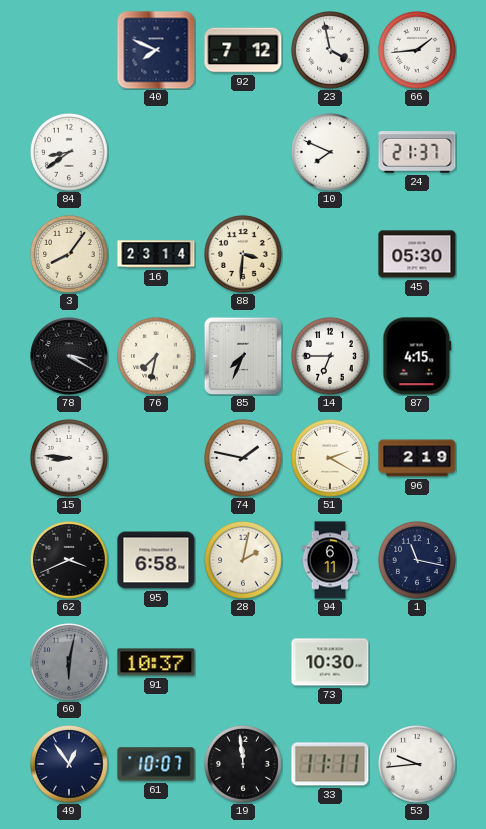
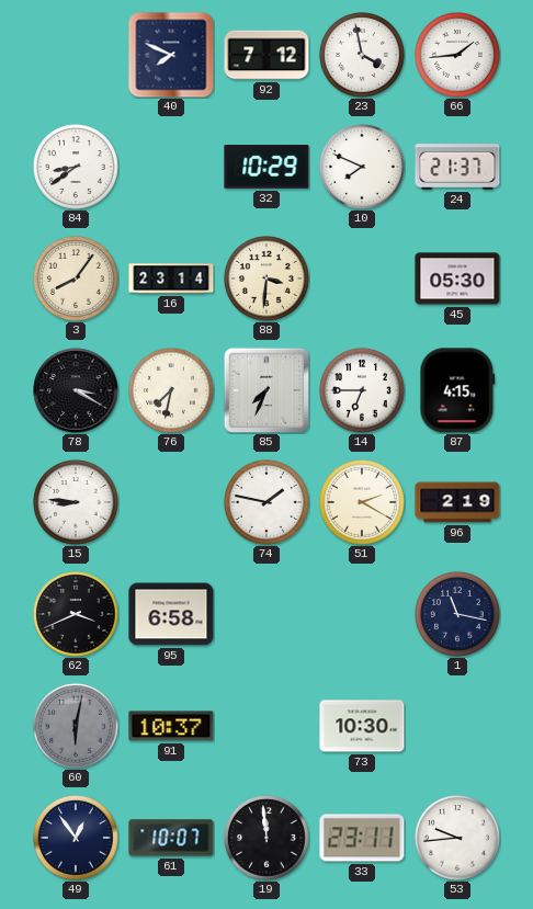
32: none -> 10:29
28: 2:02 -> none
94: 6:11 -> none
33: 11:11 -> 23:11
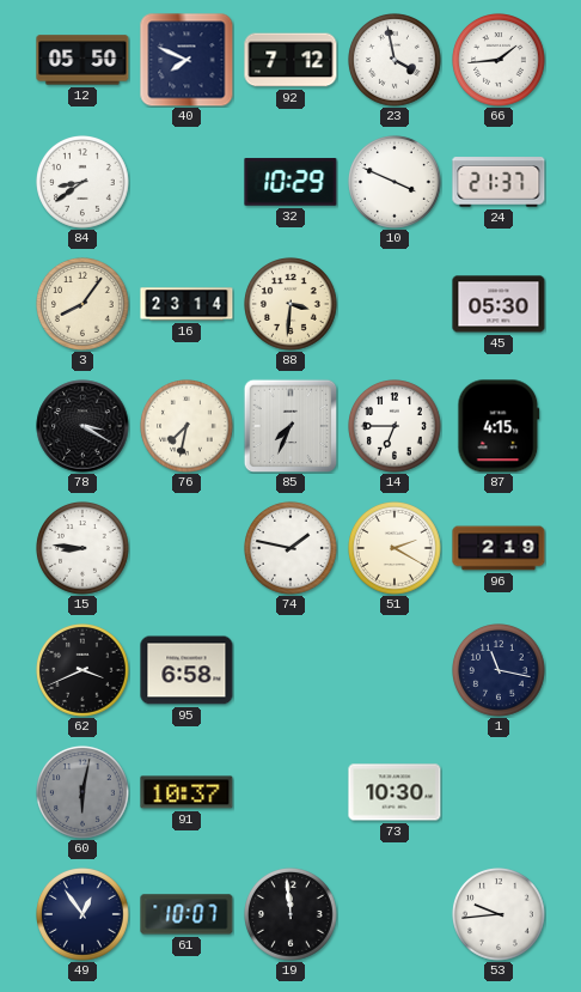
12: none -> 05:50
10: 7:49 -> 3:49
33: 23:11 -> none
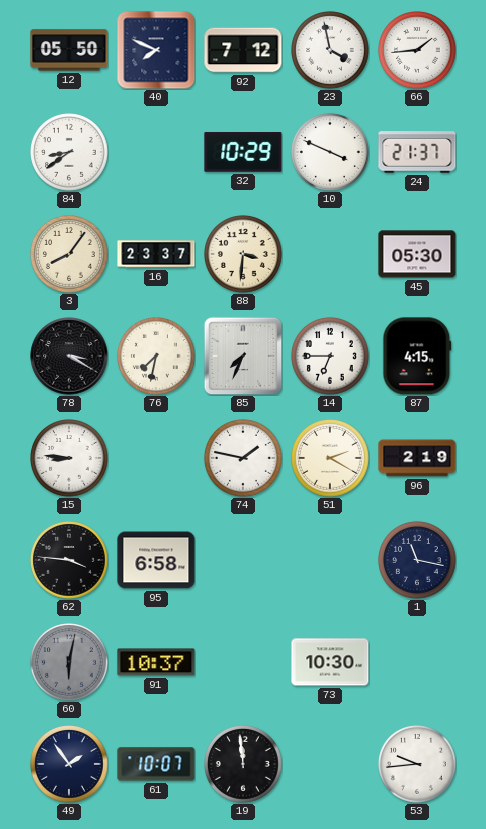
16: 23:14 -> 23:37
62: 3:41 -> 3:46
49: 12:54 -> 1:54
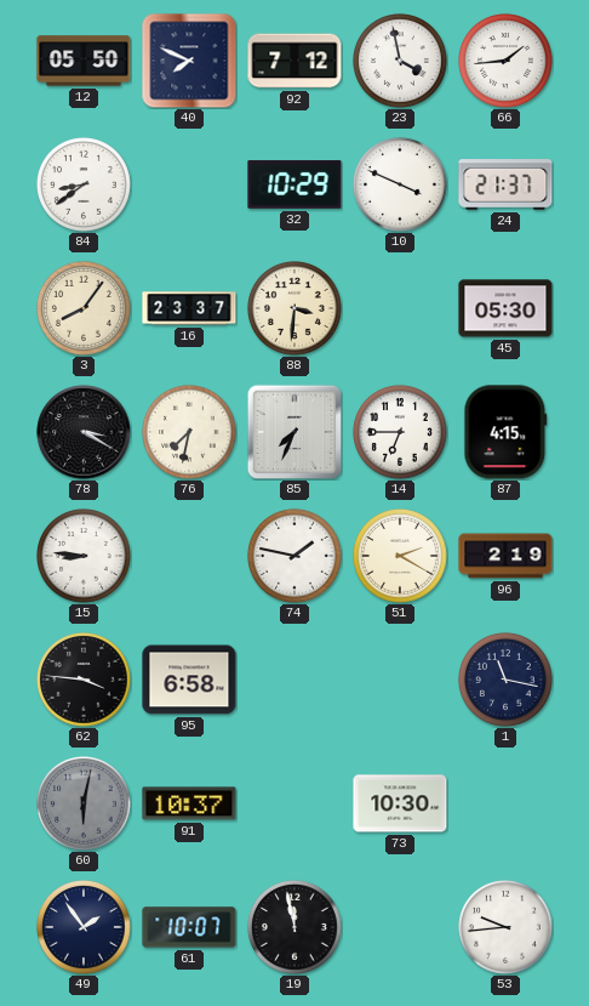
19: 11:59 -> 11:58
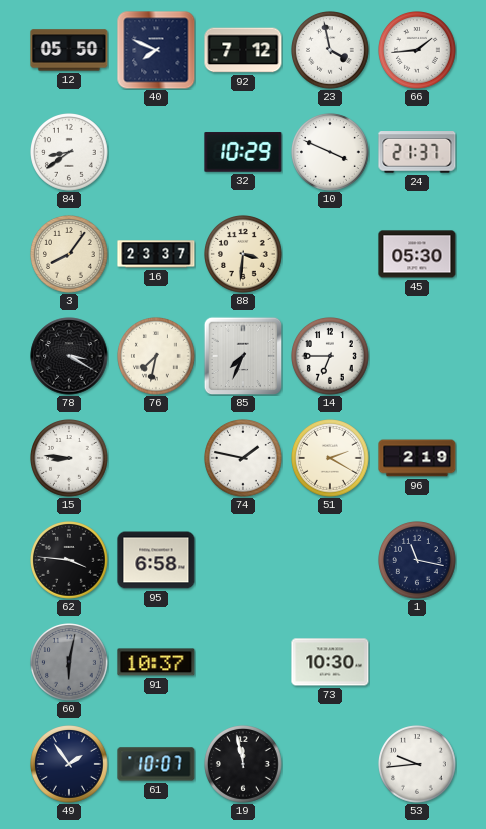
87: 4:15 -> none
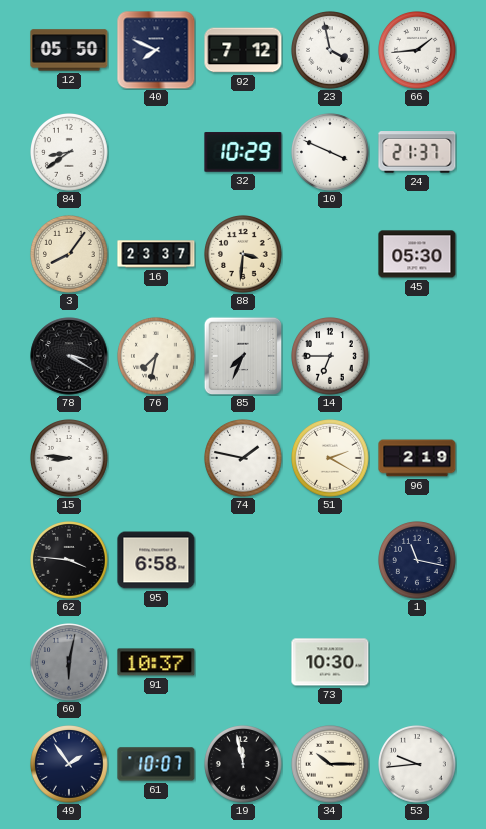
34: none -> 10:15
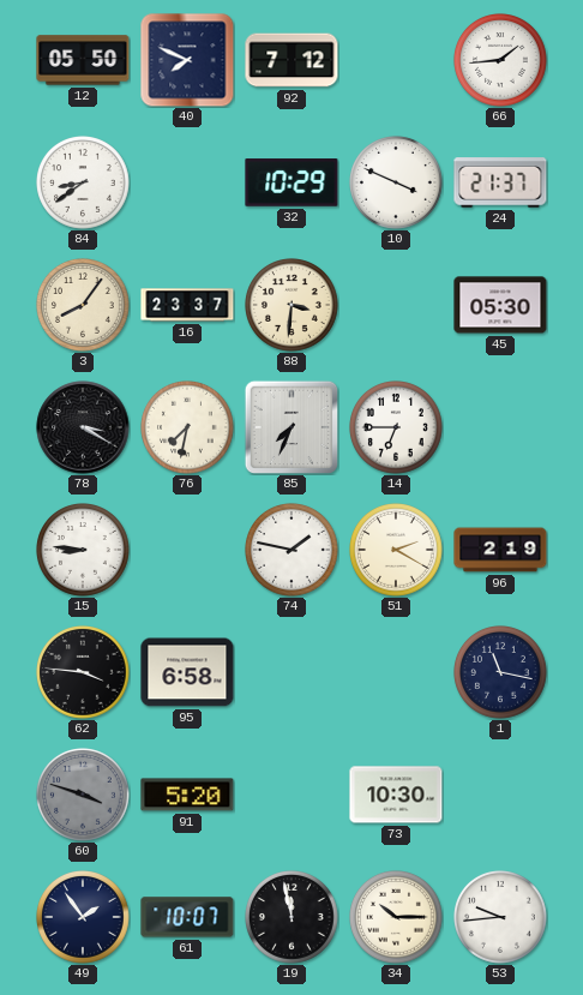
23: 3:58 -> none
60: 6:02 -> 3:48
91: 10:37 -> 5:20
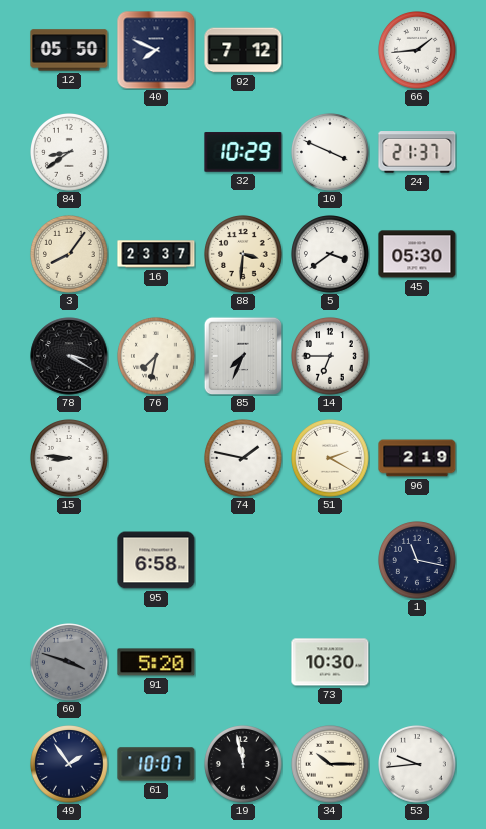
5: none -> 3:39
62: 3:46 -> none
